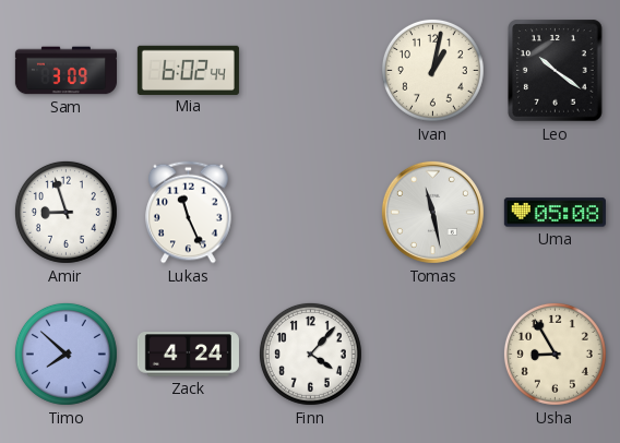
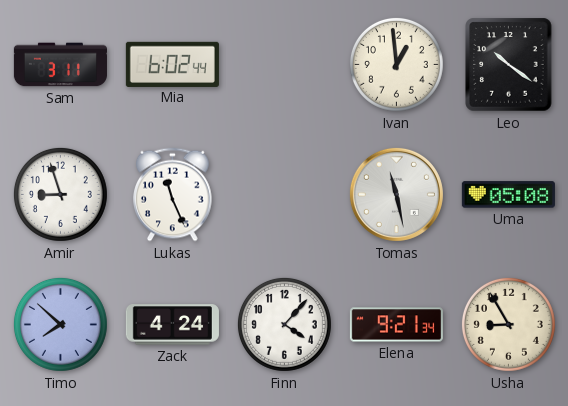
Sam: 3:09 -> 3:11
Ivan: 1:02 -> 12:59
Elena: none -> 9:21
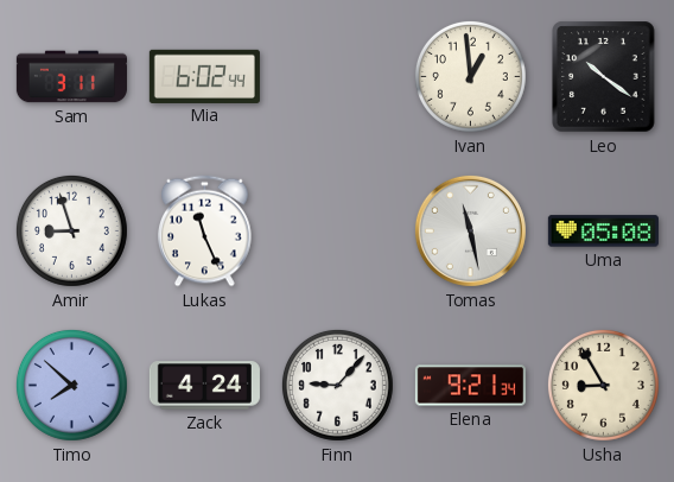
Finn: 4:07 -> 9:07
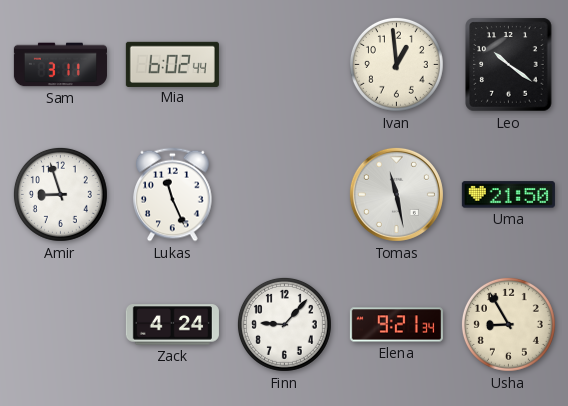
Uma: 05:08 -> 21:50
Timo: 7:52 -> none
